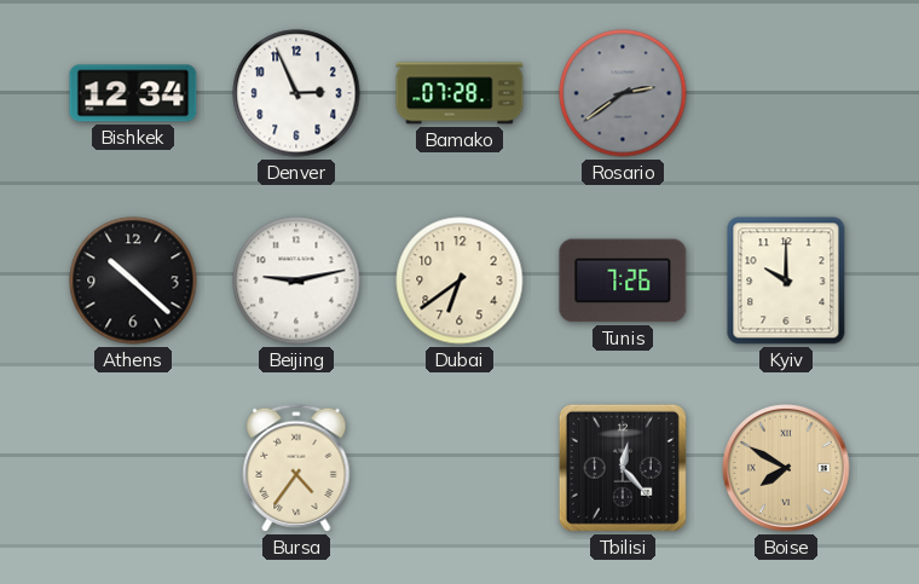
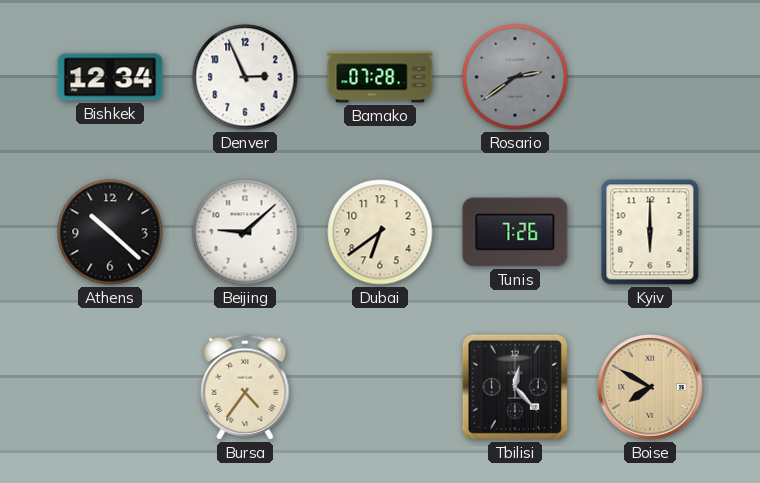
Beijing: 9:13 -> 9:08
Kyiv: 10:00 -> 6:00
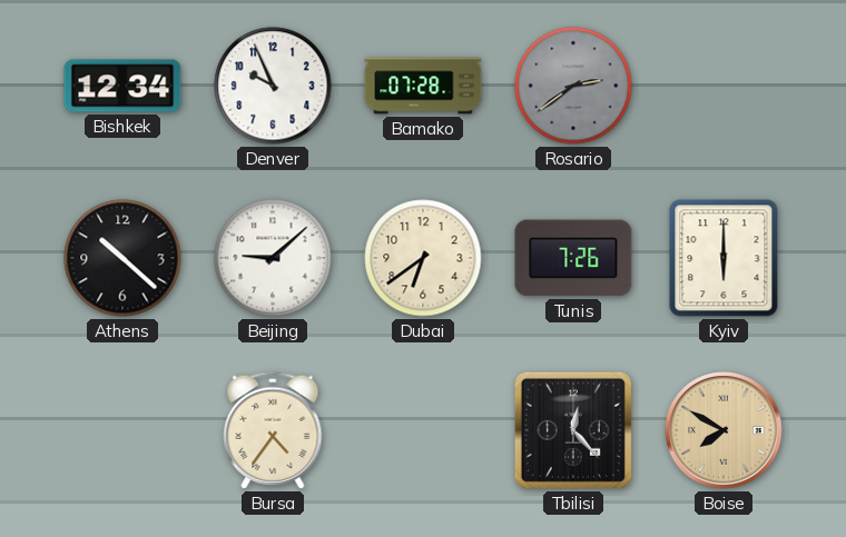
Denver: 2:56 -> 9:56
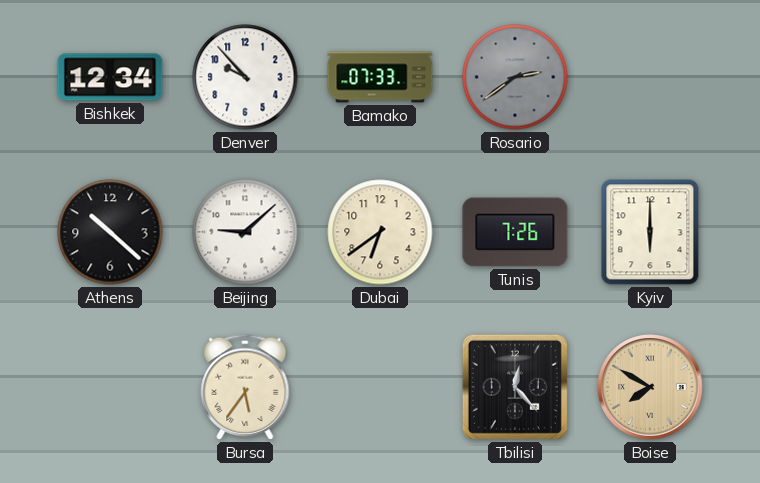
Denver: 9:56 -> 9:53
Bamako: 07:28 -> 07:33
Bursa: 4:36 -> 5:36
